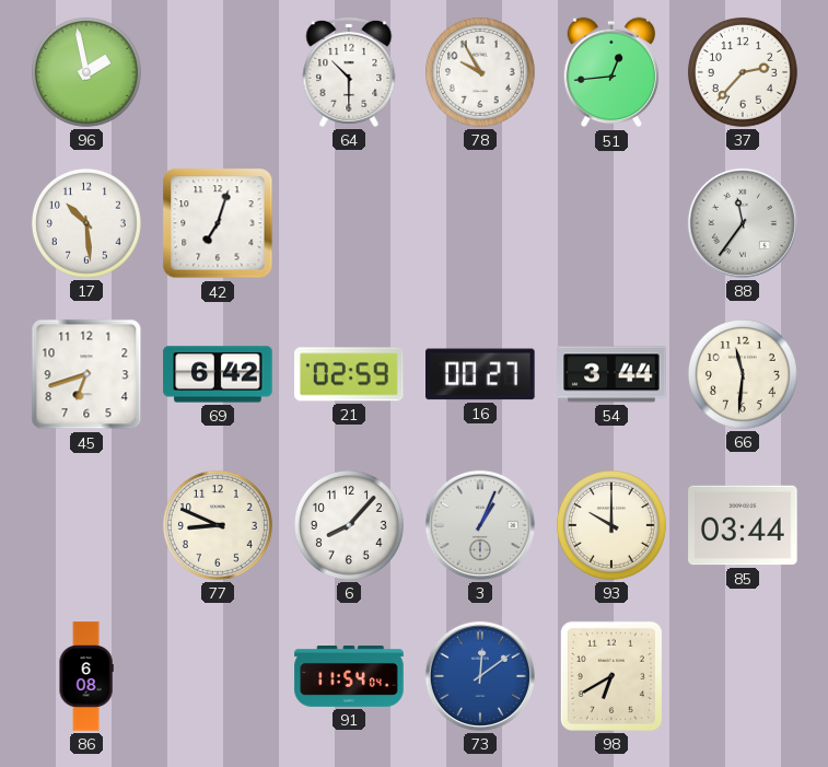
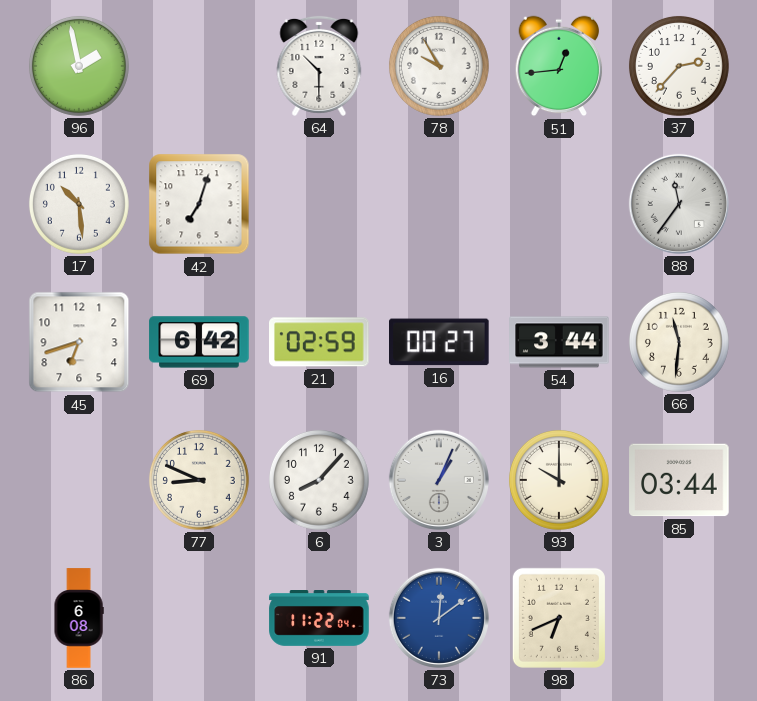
91: 11:54 -> 11:22
98: 6:40 -> 6:41
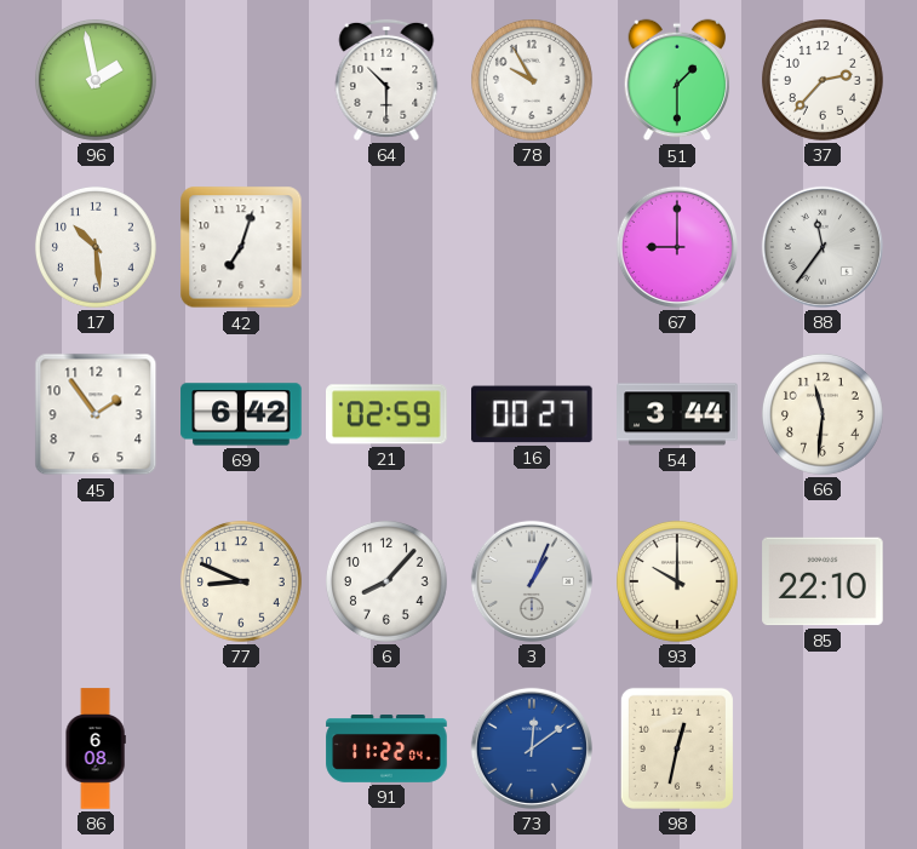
51: 12:44 -> 1:30
67: none -> 9:00
45: 6:42 -> 1:54
85: 03:44 -> 22:10
98: 6:41 -> 12:32
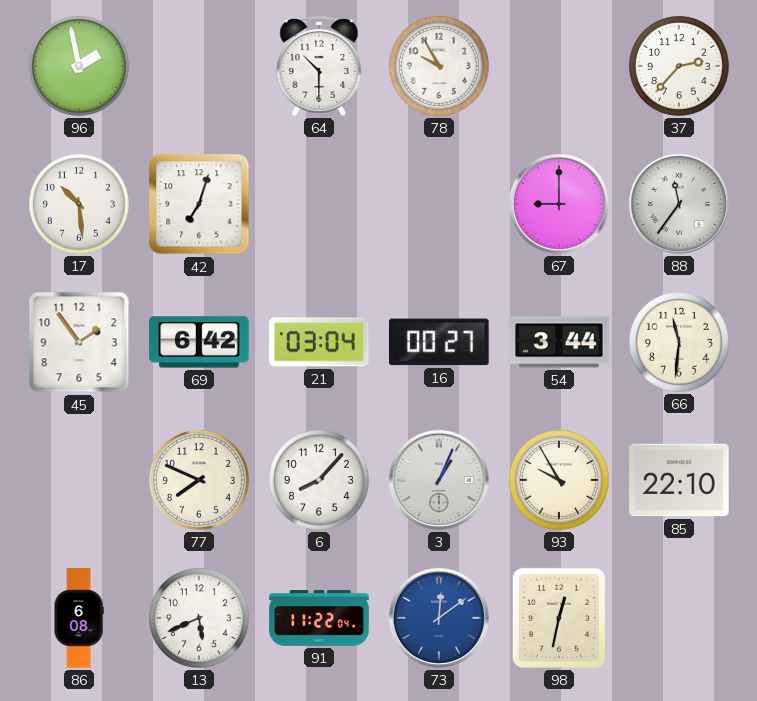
51: 1:30 -> none
21: 02:59 -> 03:04
77: 8:49 -> 7:49
93: 10:00 -> 9:55
13: none -> 5:41
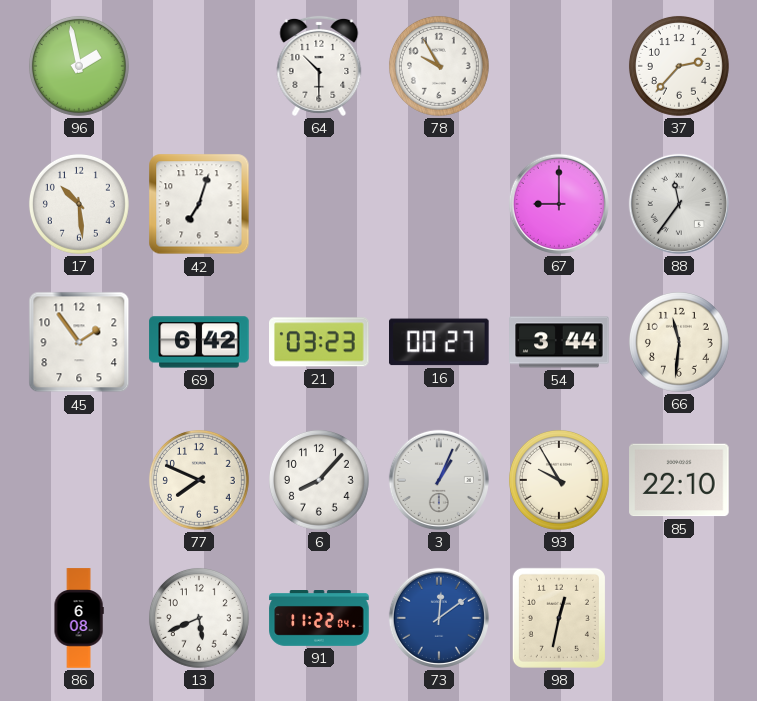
21: 03:04 -> 03:23
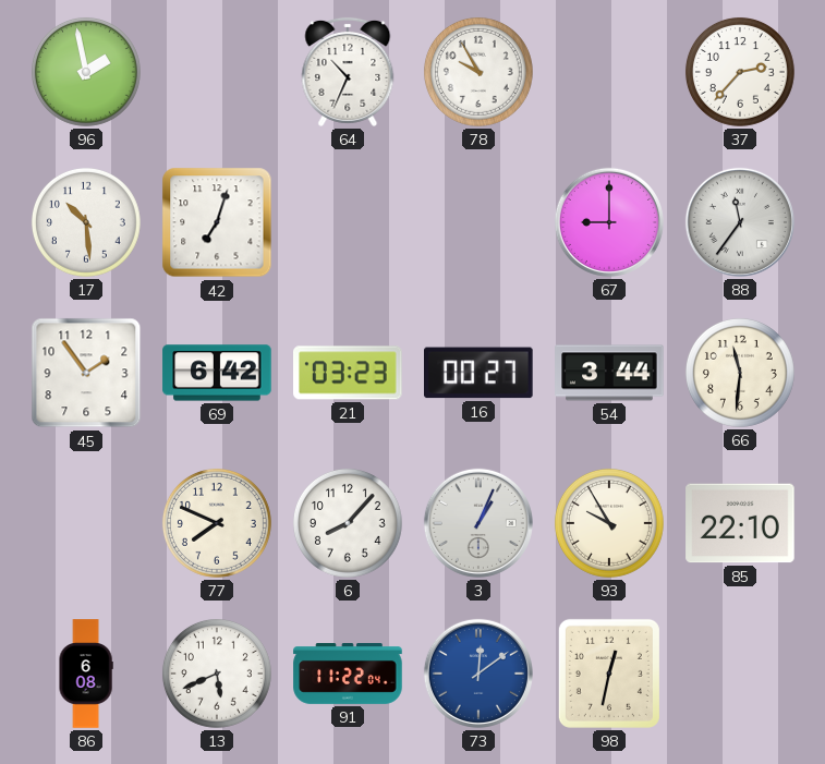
64: 10:30 -> 10:34
